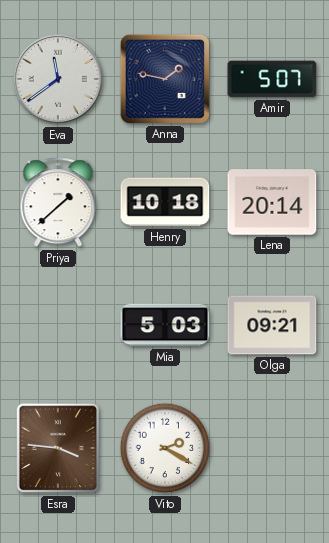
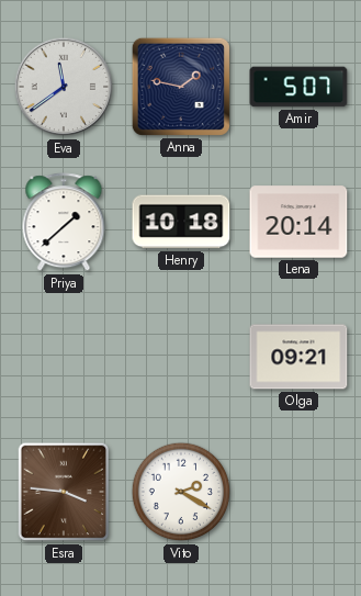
Mia: 5:03 -> none
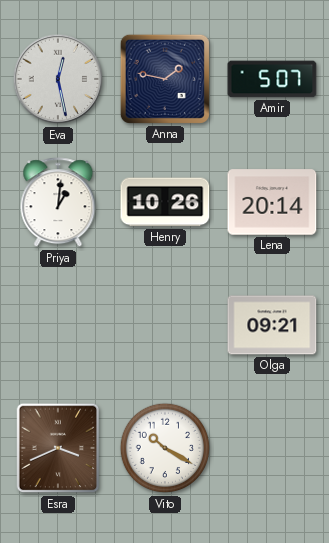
Eva: 11:39 -> 12:28
Priya: 1:38 -> 1:01
Henry: 10:18 -> 10:26
Esra: 3:46 -> 3:41
Vito: 2:20 -> 10:20
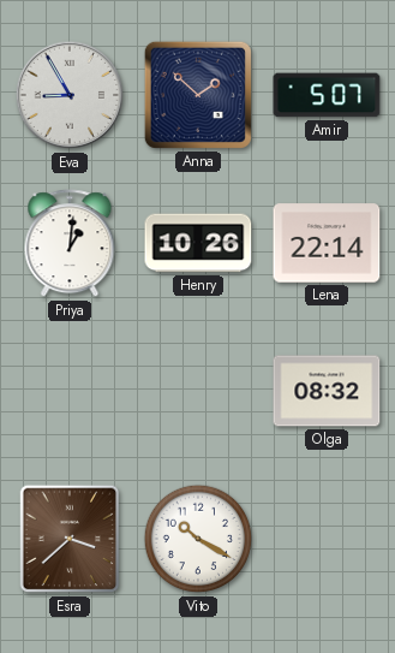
Eva: 12:28 -> 8:55
Anna: 1:47 -> 1:52
Lena: 20:14 -> 22:14
Olga: 09:21 -> 08:32
Esra: 3:41 -> 3:38
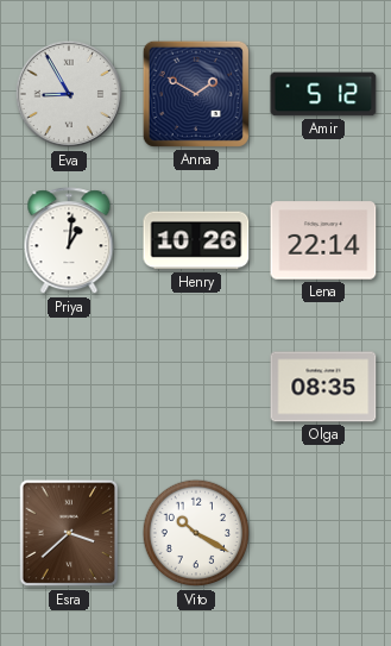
Anna: 1:52 -> 1:50
Amir: 5:07 -> 5:12
Olga: 08:32 -> 08:35
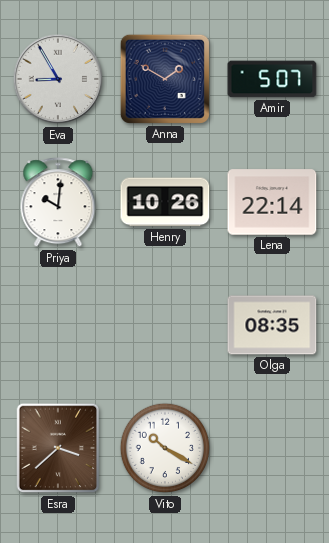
Amir: 5:12 -> 5:07
Priya: 1:01 -> 10:01
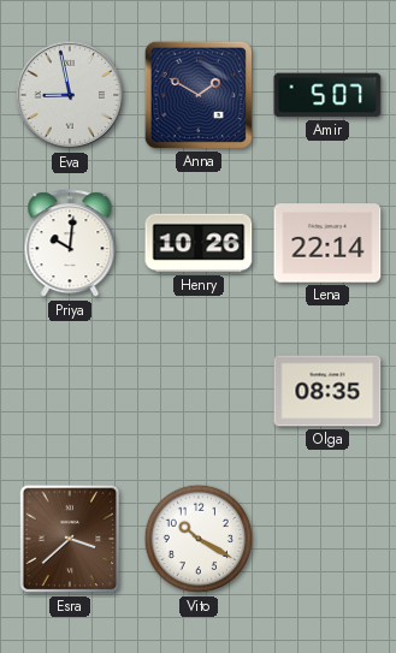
Eva: 8:55 -> 8:58
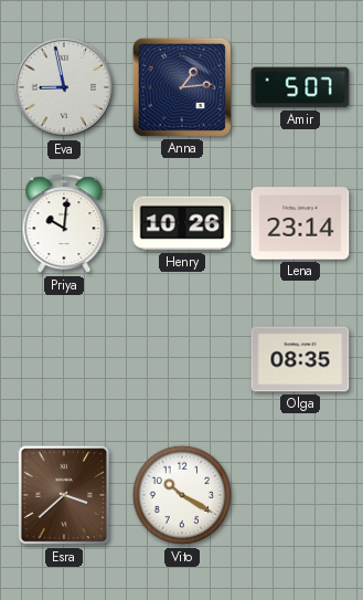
Anna: 1:50 -> 1:14
Lena: 22:14 -> 23:14
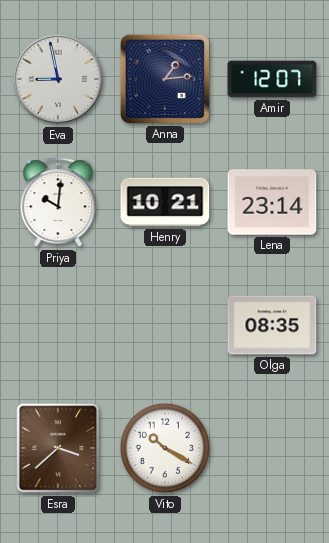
Amir: 5:07 -> 12:07
Henry: 10:26 -> 10:21
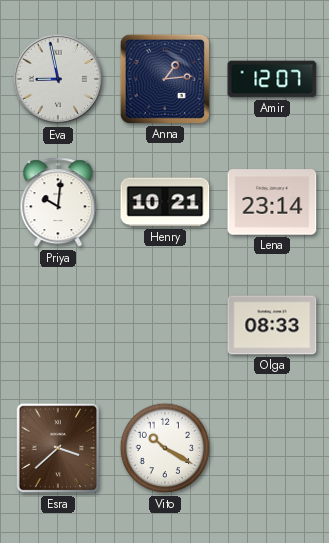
Olga: 08:35 -> 08:33
